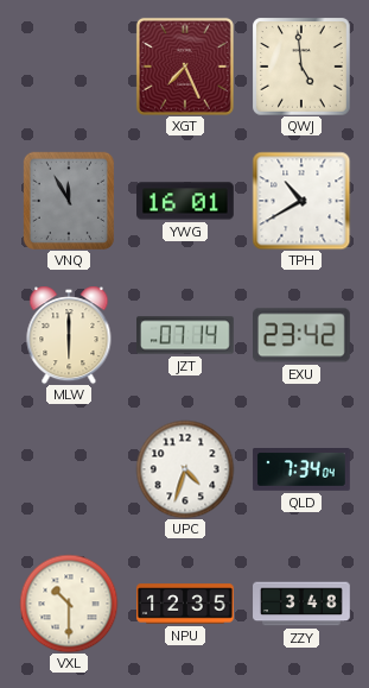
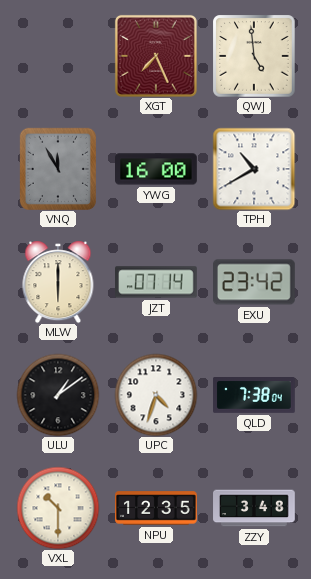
YWG: 16:01 -> 16:00
ULU: none -> 1:09
QLD: 7:34 -> 7:38
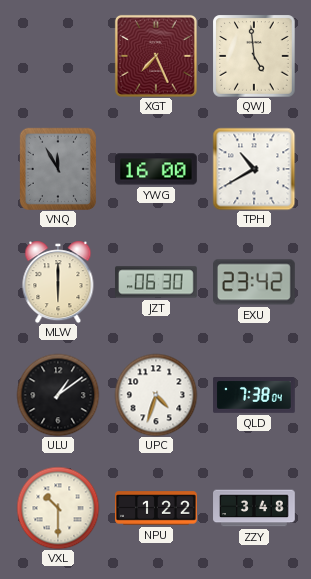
JZT: 07:14 -> 06:30
NPU: 12:35 -> 1:22
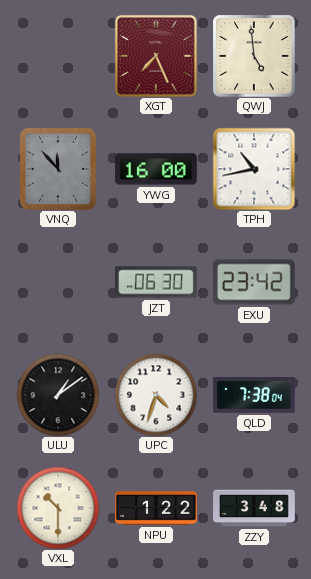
VNQ: 11:55 -> 11:53
TPH: 10:40 -> 10:43
MLW: 6:00 -> none
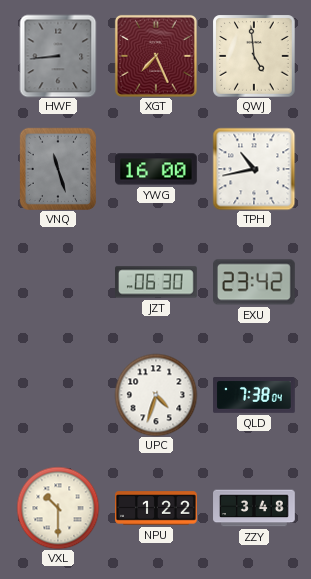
HWF: none -> 8:44
VNQ: 11:53 -> 11:27
ULU: 1:09 -> none
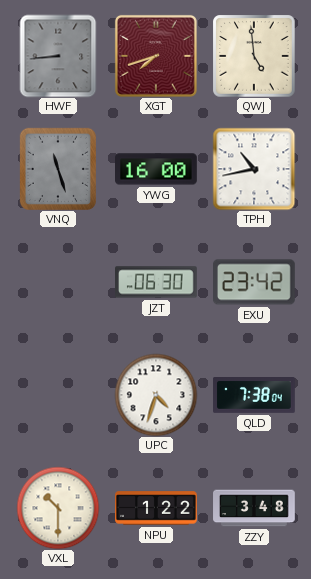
XGT: 7:26 -> 7:42
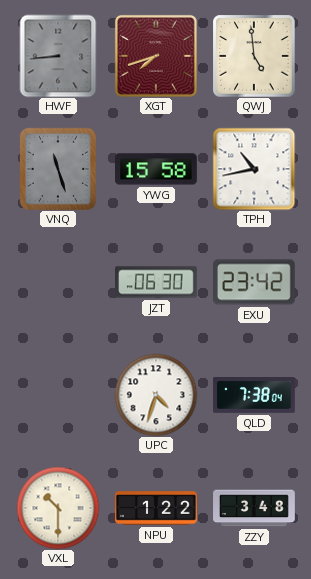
YWG: 16:00 -> 15:58
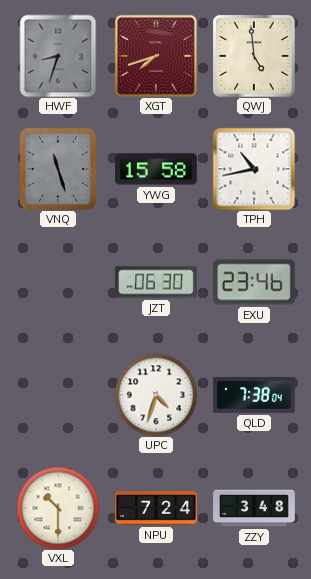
HWF: 8:44 -> 8:33
EXU: 23:42 -> 23:46
NPU: 1:22 -> 7:24
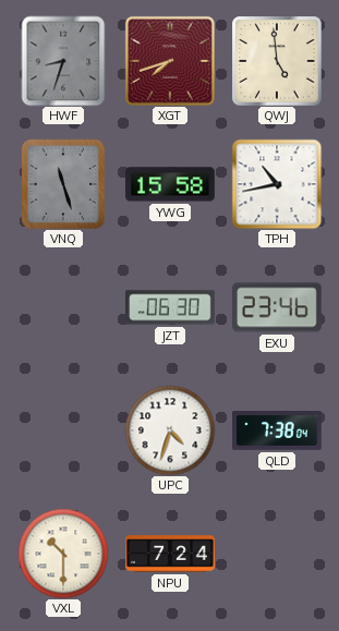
ZZY: 3:48 -> none
